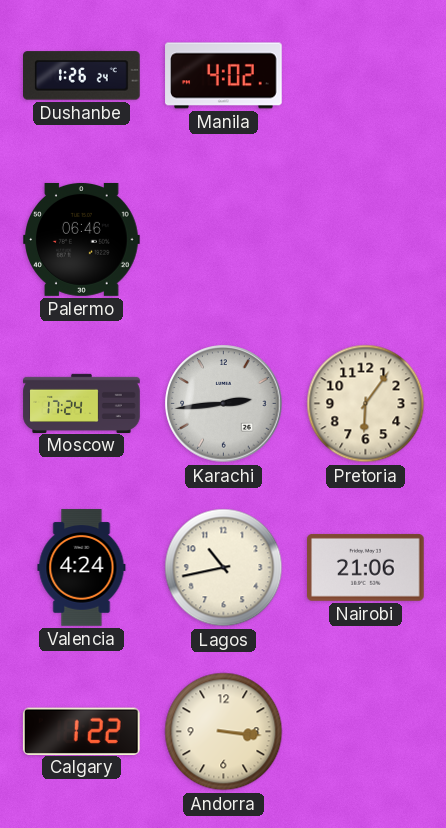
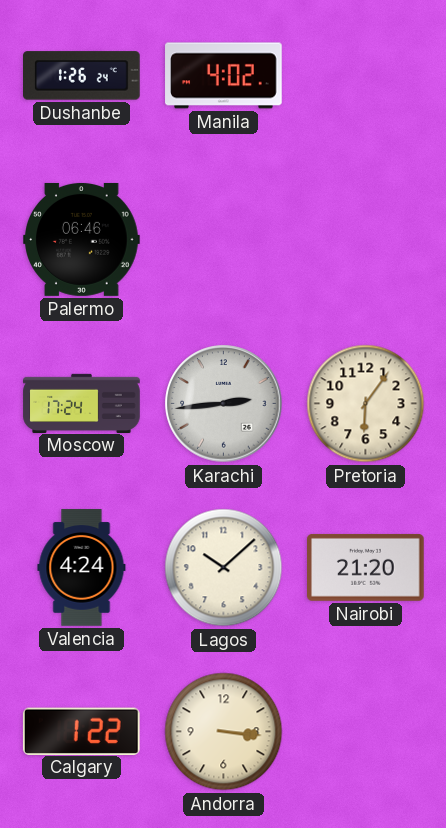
Lagos: 10:43 -> 10:08
Nairobi: 21:06 -> 21:20
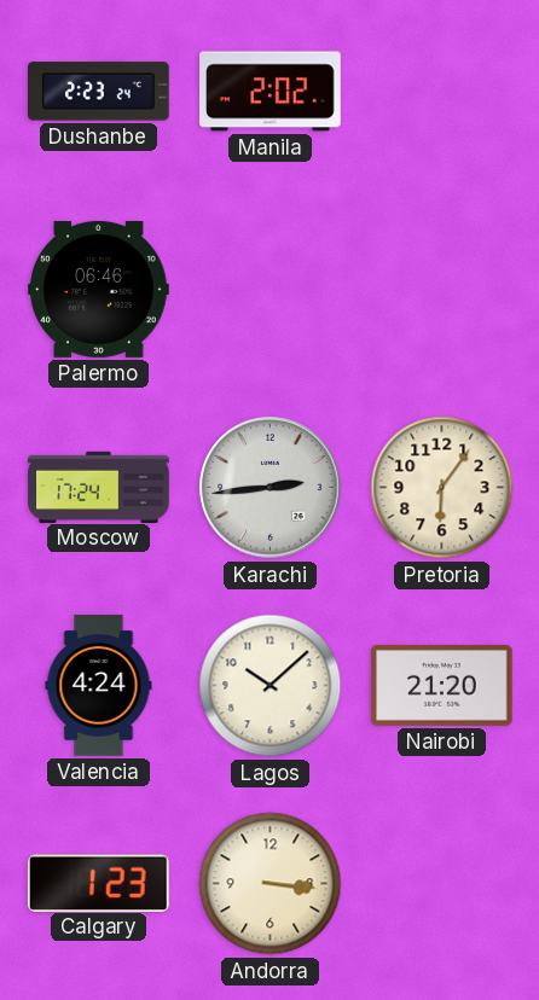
Dushanbe: 1:26 -> 2:23
Manila: 4:02 -> 2:02
Calgary: 1:22 -> 1:23
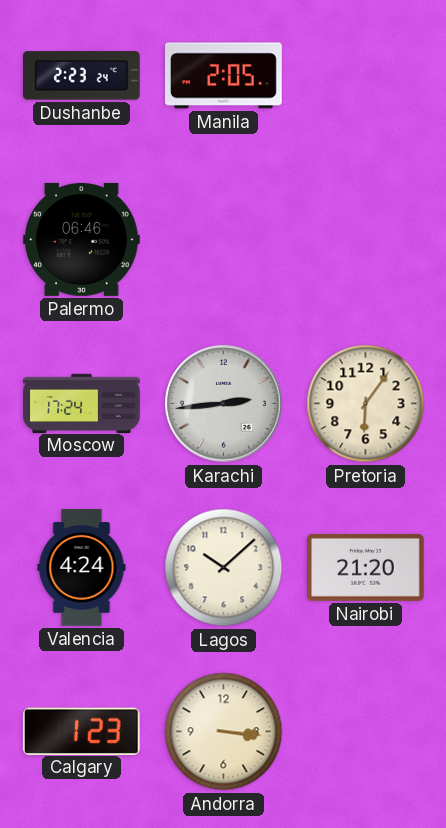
Manila: 2:02 -> 2:05
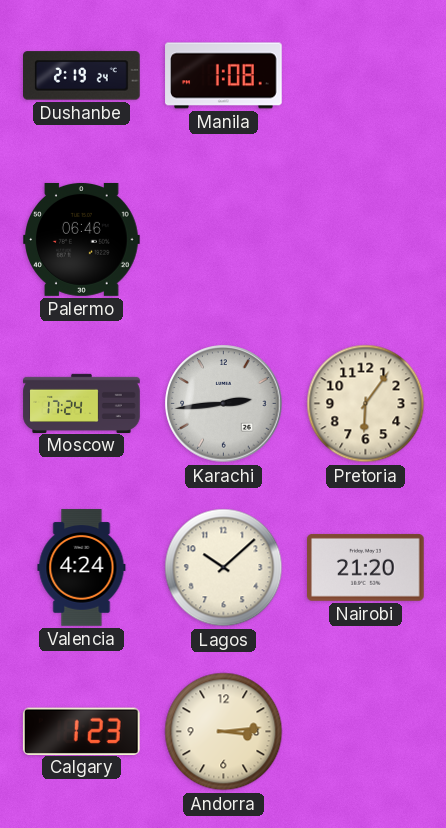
Dushanbe: 2:23 -> 2:19
Manila: 2:05 -> 1:08
Andorra: 3:16 -> 3:14
